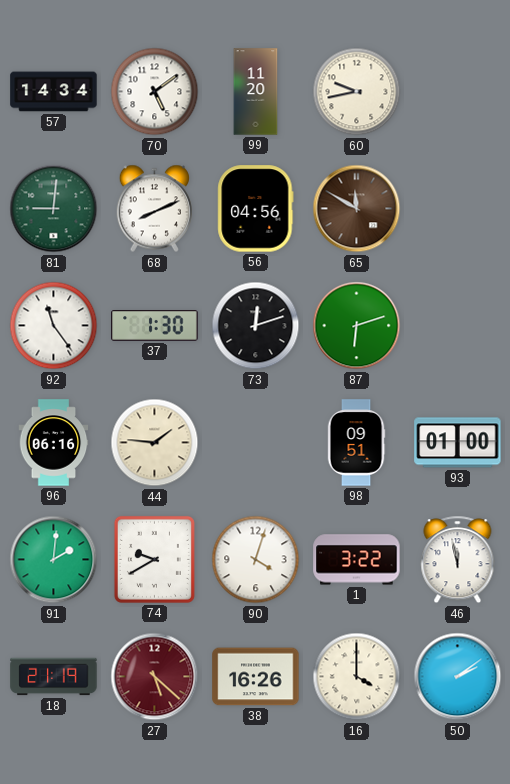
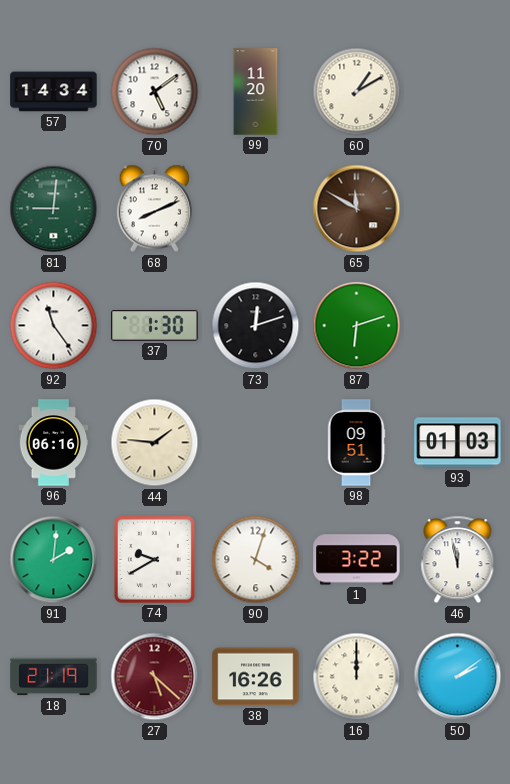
60: 9:43 -> 1:10
56: 04:56 -> none
93: 01:00 -> 01:03
16: 4:00 -> 12:00
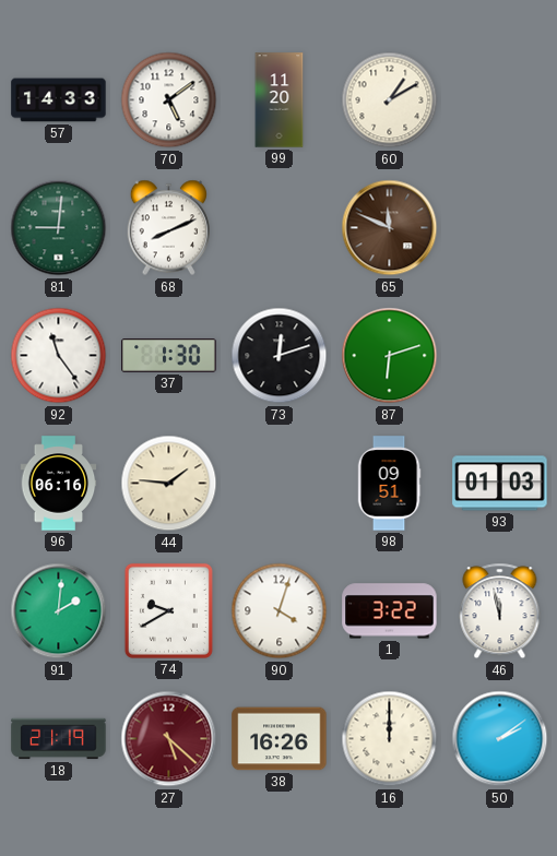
57: 14:34 -> 14:33
65: 11:50 -> 11:49
